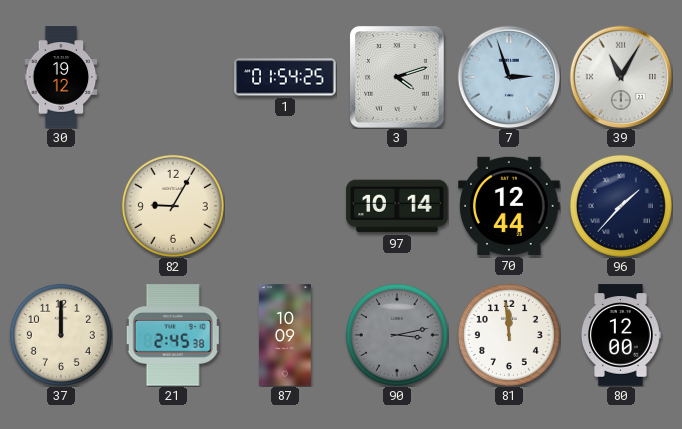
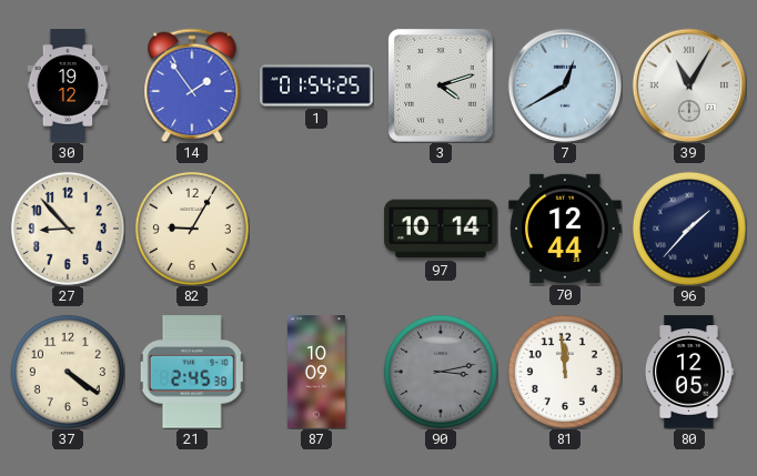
14: none -> 1:54
7: 2:57 -> 12:40
27: none -> 8:53
37: 12:00 -> 4:21
80: 12:00 -> 12:05
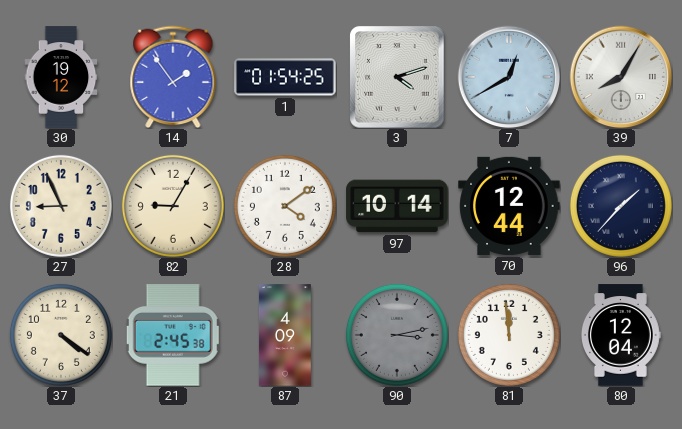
39: 11:05 -> 8:05
27: 8:53 -> 8:56
28: none -> 4:09
87: 10:09 -> 4:09
80: 12:05 -> 12:04
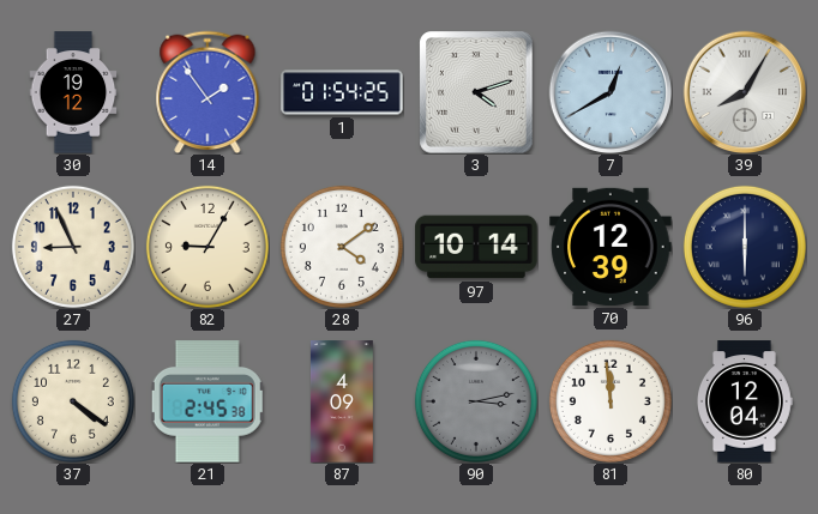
70: 12:44 -> 12:39
96: 1:37 -> 6:00
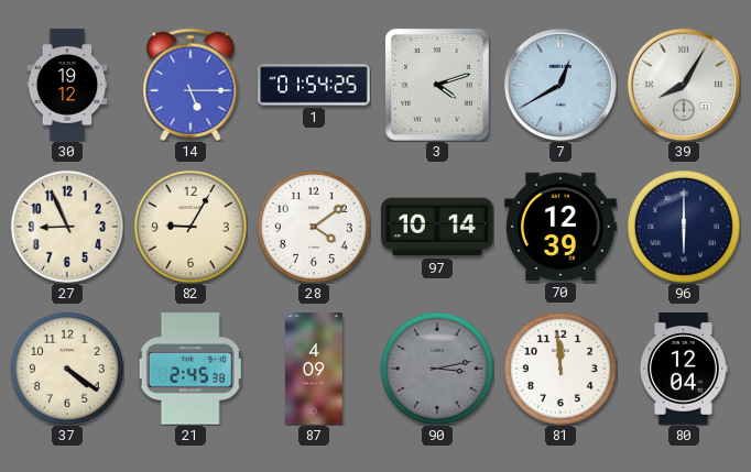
14: 1:54 -> 5:15
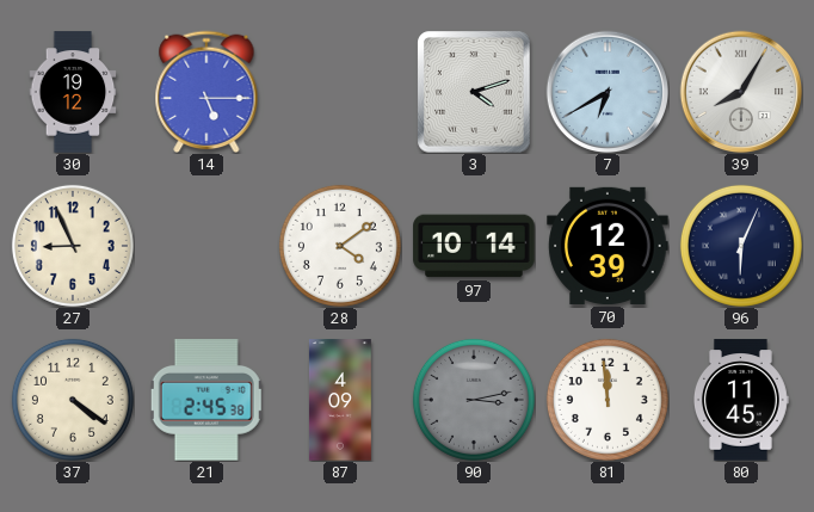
1: 01:54 -> none
7: 12:40 -> 6:40
82: 9:05 -> none
96: 6:00 -> 6:04
80: 12:04 -> 11:45
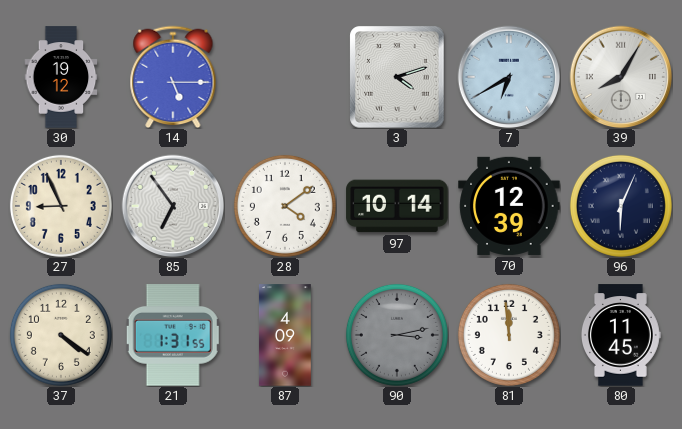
85: none -> 6:54
21: 2:45 -> 1:31
